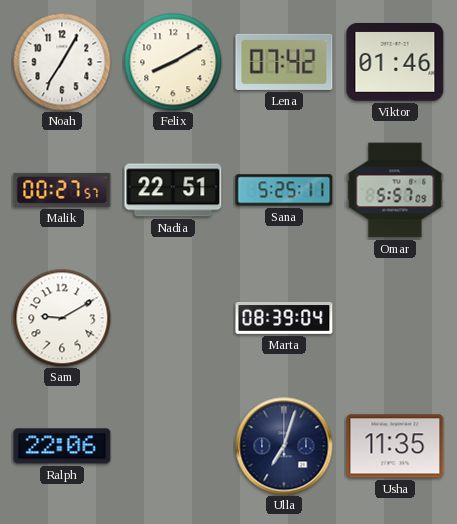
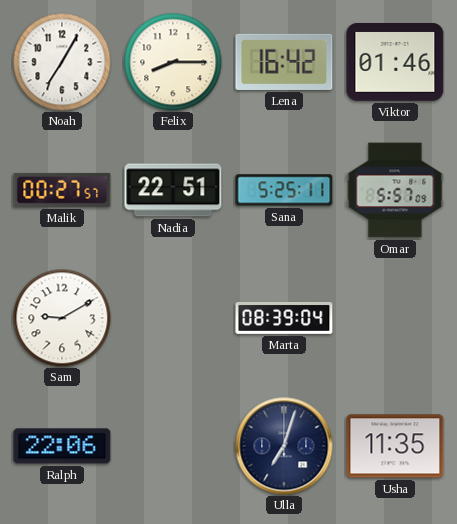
Felix: 8:10 -> 8:15
Lena: 07:42 -> 16:42
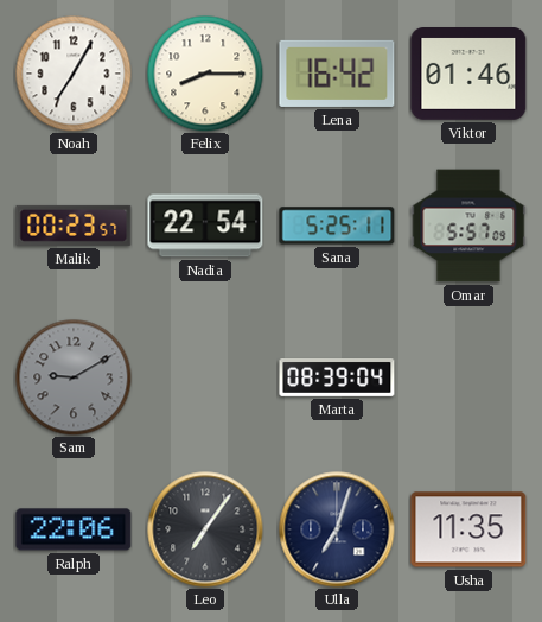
Malik: 00:27 -> 00:23
Nadia: 22:51 -> 22:54
Sam dial: white -> grey
Leo: none -> 7:06
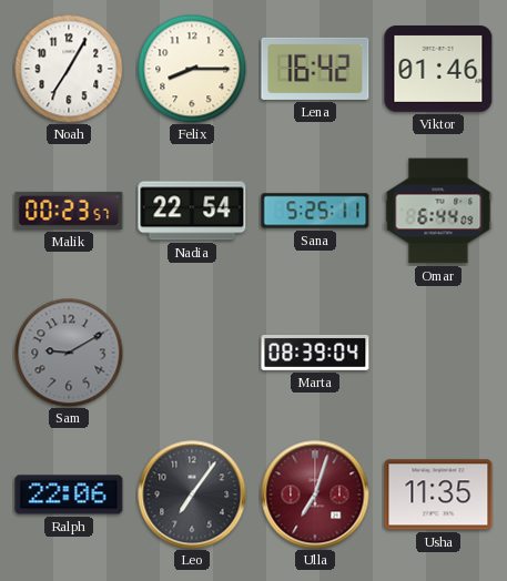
Omar: 5:57 -> 6:44
Ulla dial: navy -> burgundy
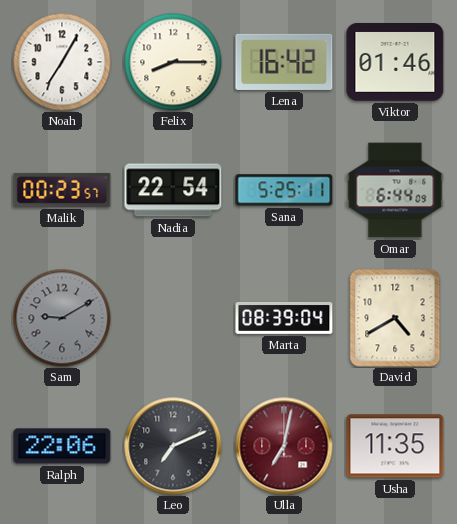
David: none -> 4:40
Leo: 7:06 -> 7:11
Ulla: 7:03 -> 7:02
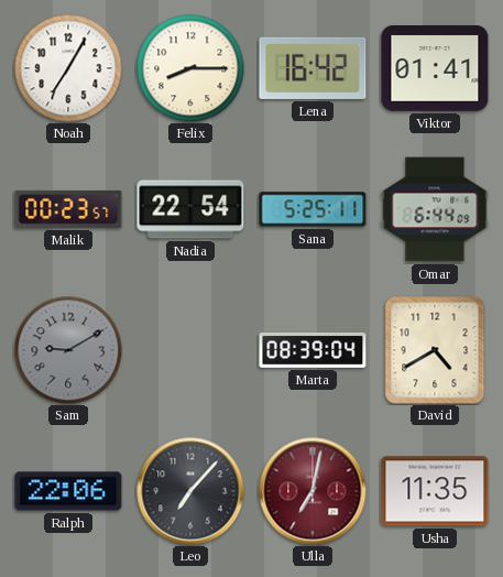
Viktor: 01:46 -> 01:41
Leo: 7:11 -> 7:07
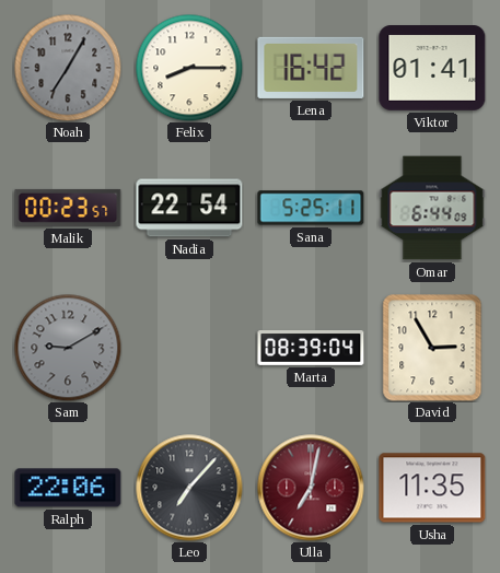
Noah dial: white -> grey
David: 4:40 -> 2:55
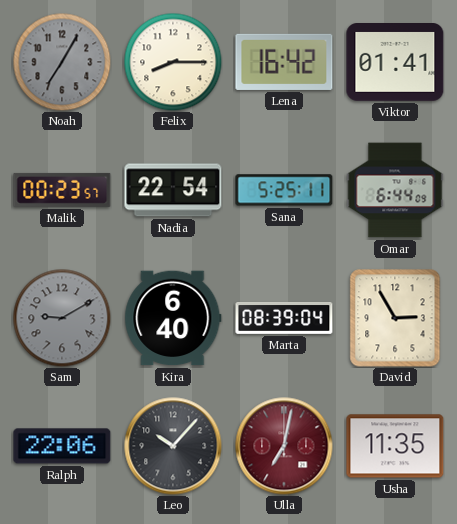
Kira: none -> 6:40
Leo: 7:07 -> 10:07
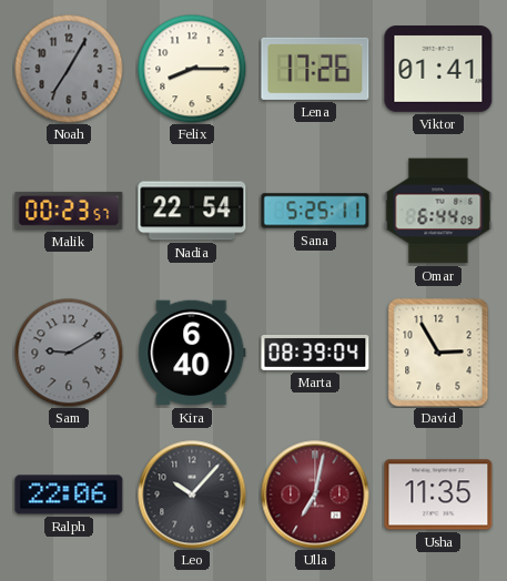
Lena: 16:42 -> 17:26
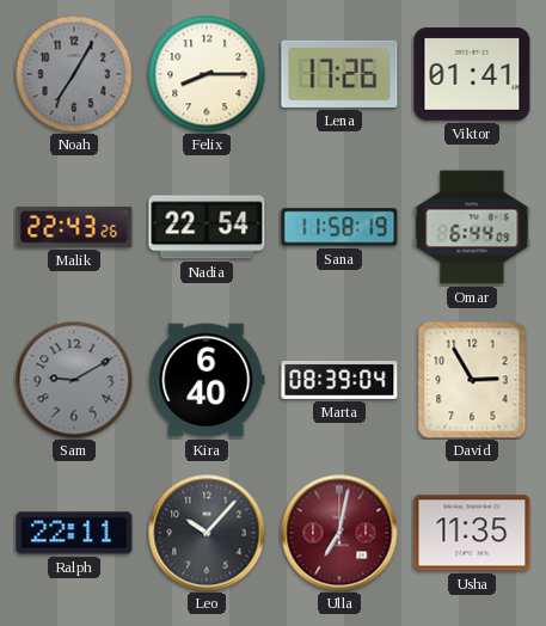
Malik: 00:23 -> 22:43
Sana: 5:25 -> 11:58
Ralph: 22:06 -> 22:11
